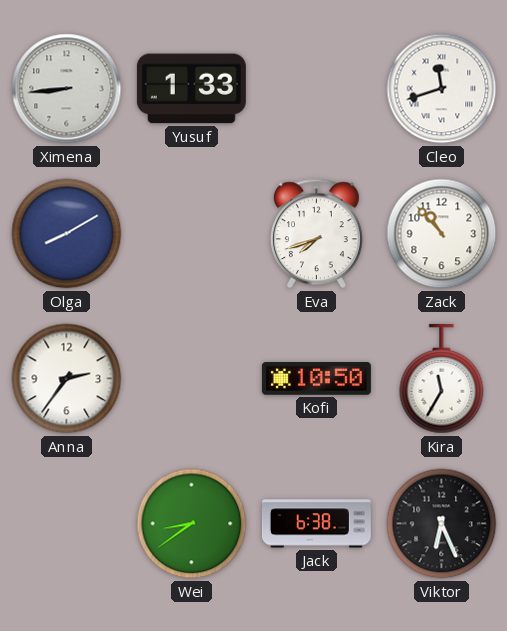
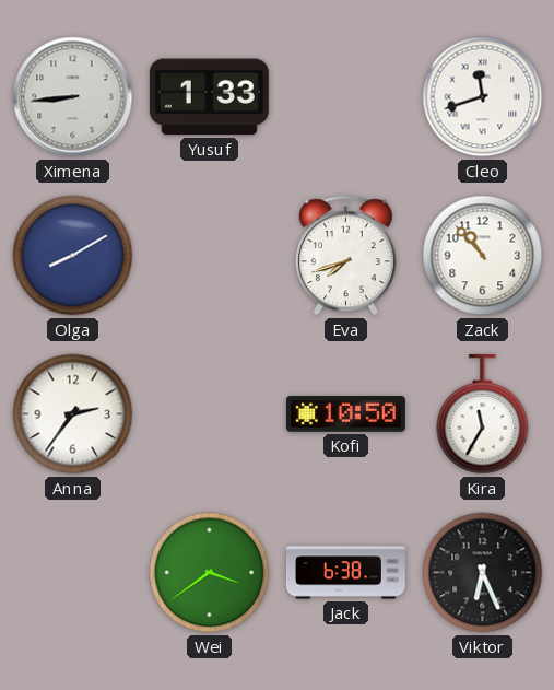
Wei: 8:39 -> 3:39
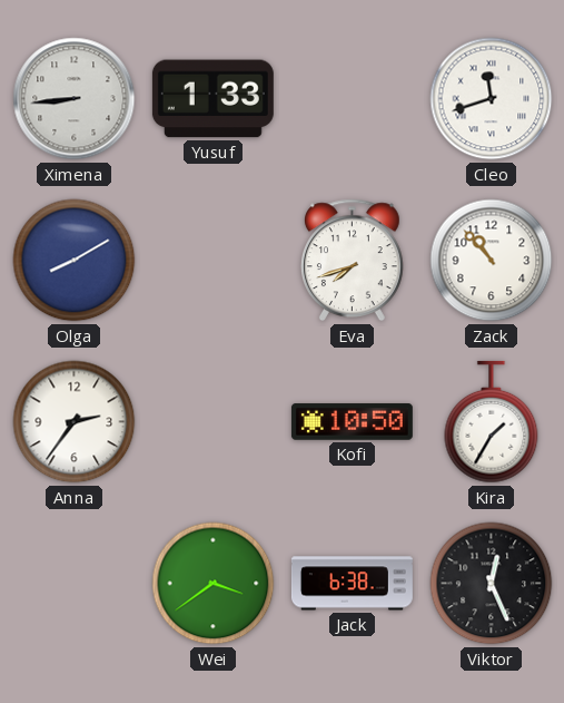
Kira: 11:35 -> 1:35
Viktor: 6:26 -> 12:26
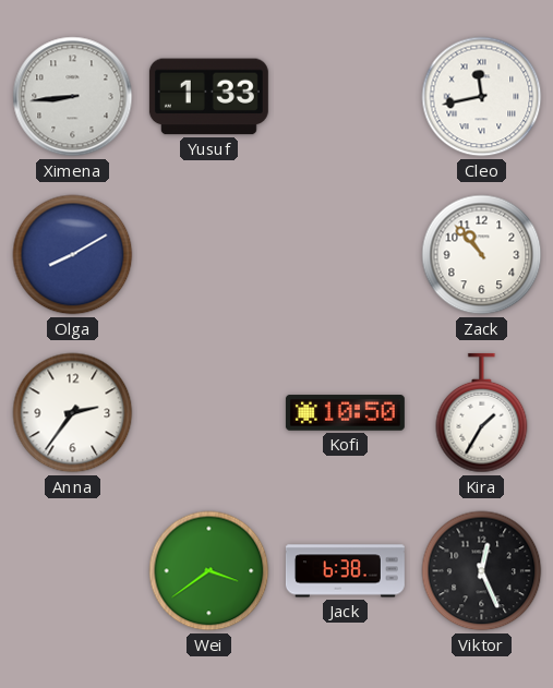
Cleo: 11:42 -> 11:43
Eva: 7:42 -> none
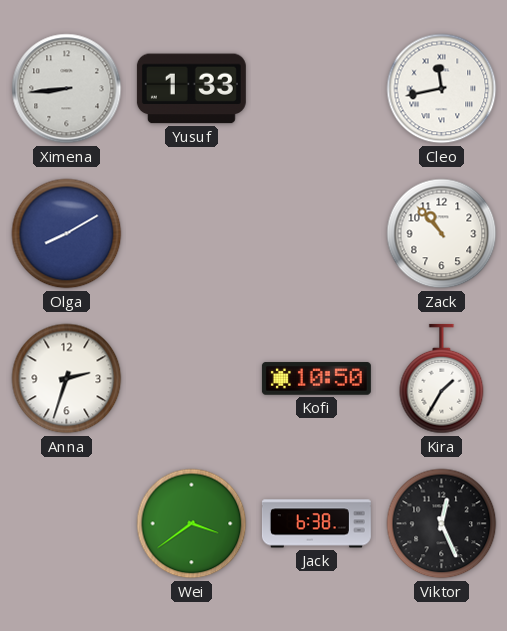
Anna: 2:36 -> 2:33
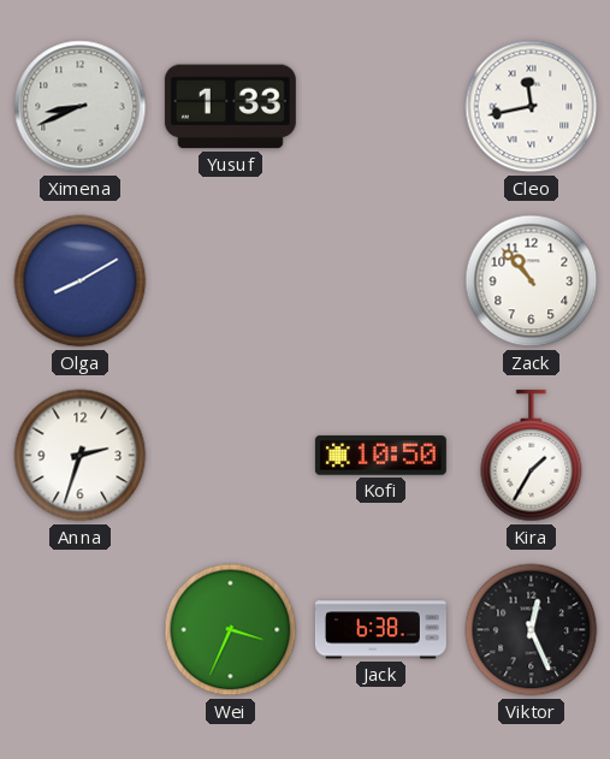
Ximena: 8:44 -> 8:41
Wei: 3:39 -> 3:34
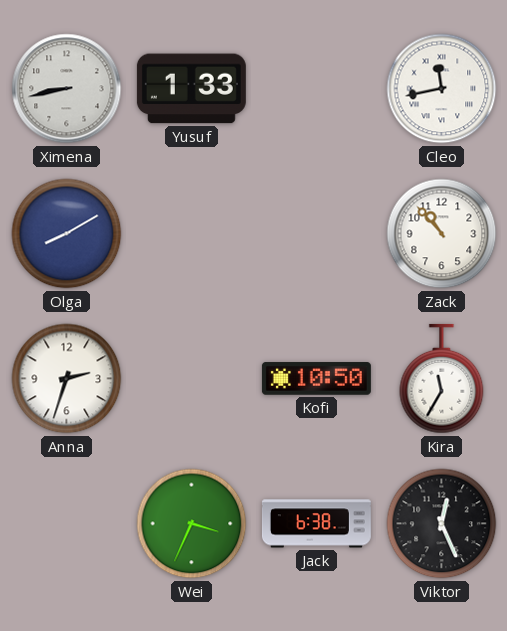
Ximena: 8:41 -> 8:43
Kira: 1:35 -> 11:35
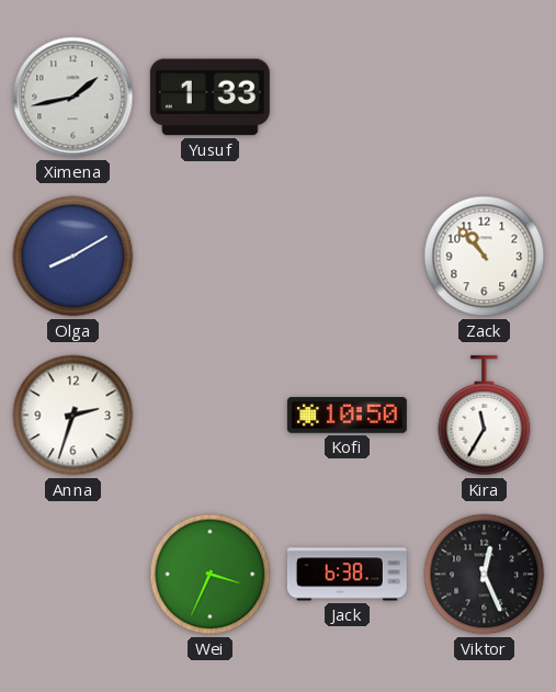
Ximena: 8:43 -> 1:43
Cleo: 11:43 -> none
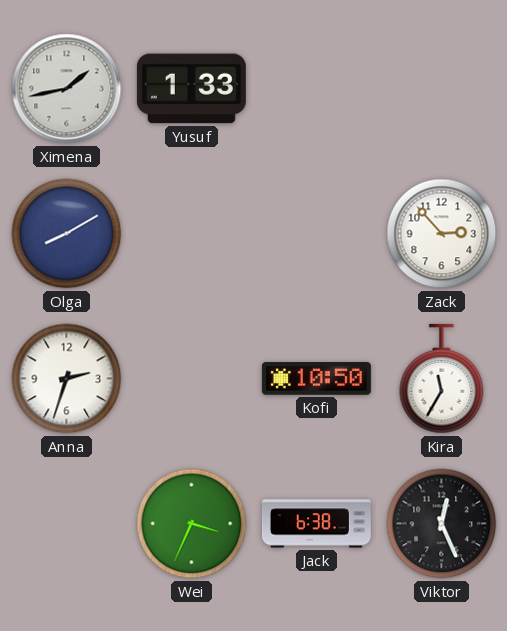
Zack: 10:53 -> 2:53
